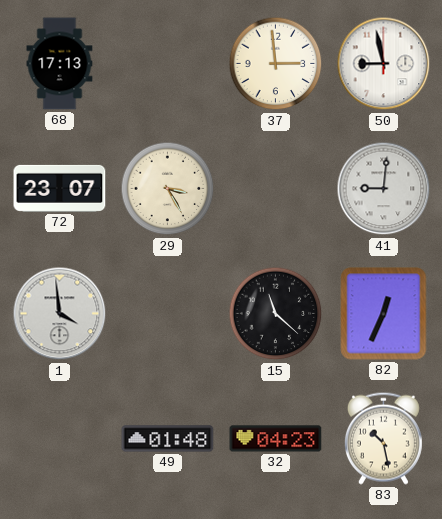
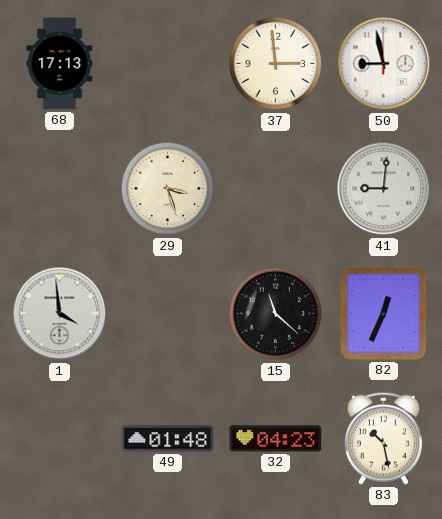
72: 23:07 -> none
29: 3:25 -> 3:27
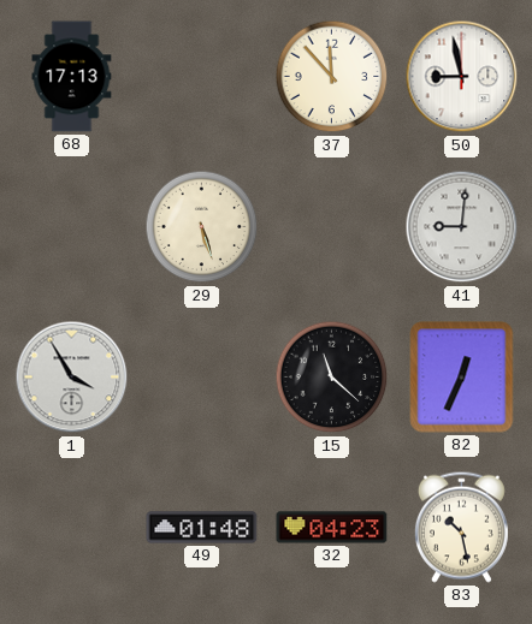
37: 2:59 -> 11:53
29: 3:27 -> 5:27
1: 3:59 -> 3:55
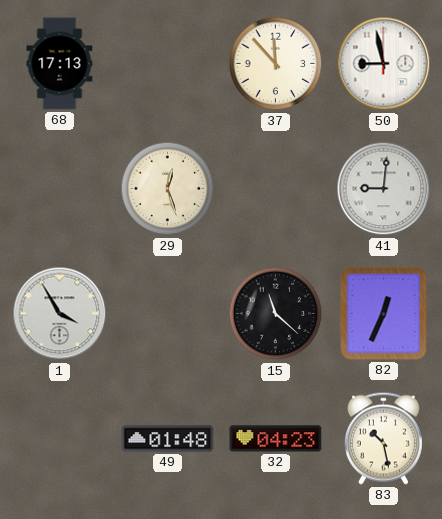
29: 5:27 -> 12:27
